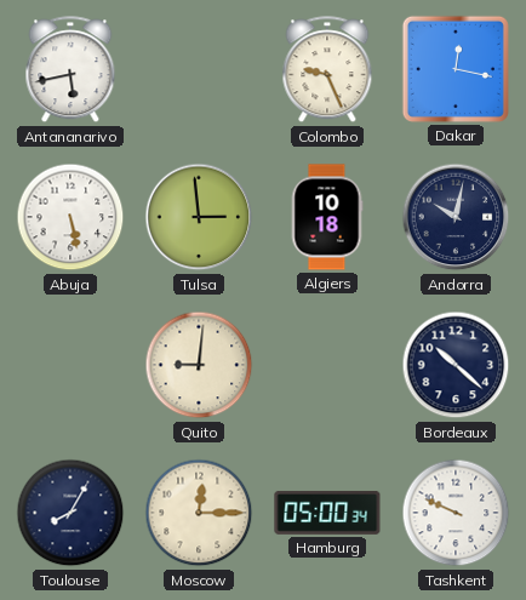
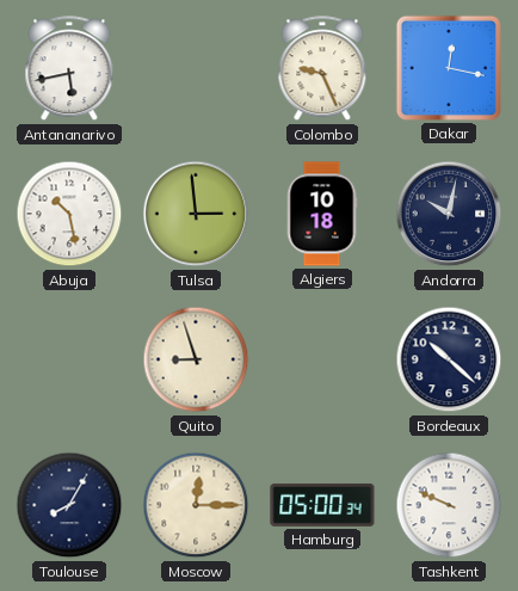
Abuja: 5:28 -> 10:28
Quito: 9:01 -> 8:57
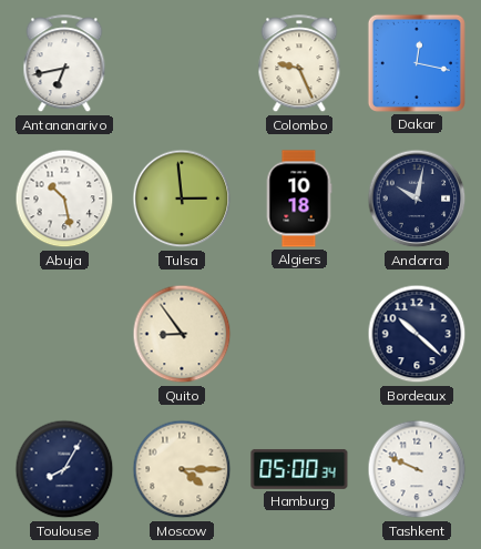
Antananarivo: 5:43 -> 6:43
Quito: 8:57 -> 8:54
Moscow: 12:15 -> 4:15
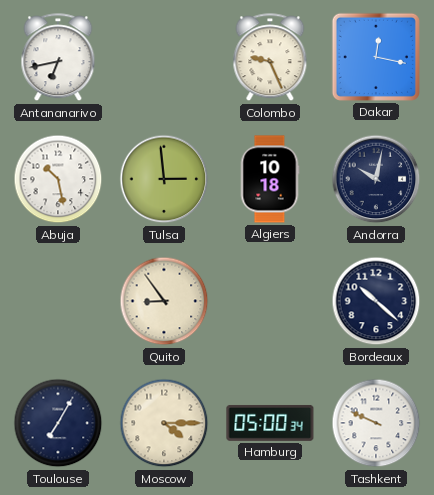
Toulouse: 8:05 -> 7:05
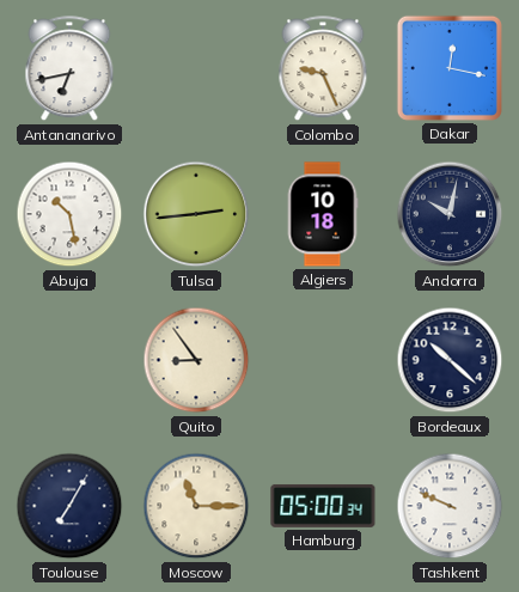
Tulsa: 2:59 -> 2:44
Moscow: 4:15 -> 11:15
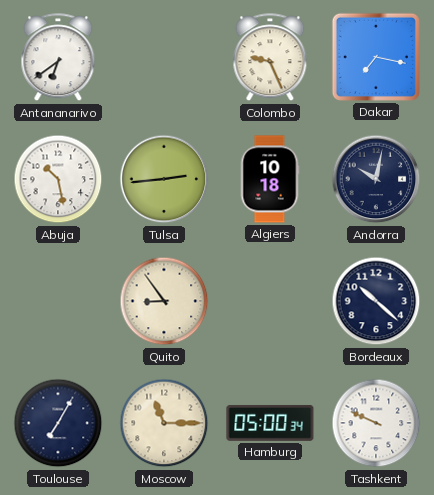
Antananarivo: 6:43 -> 6:39
Dakar: 12:17 -> 7:17
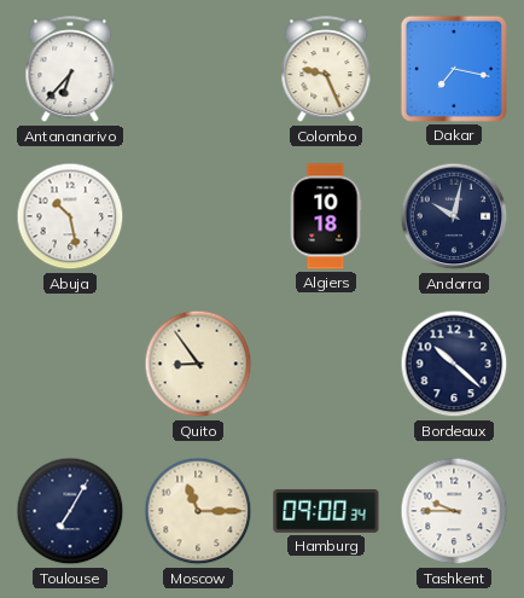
Antananarivo: 6:39 -> 6:37
Tulsa: 2:44 -> none
Hamburg: 05:00 -> 09:00
Tashkent: 9:49 -> 9:45
